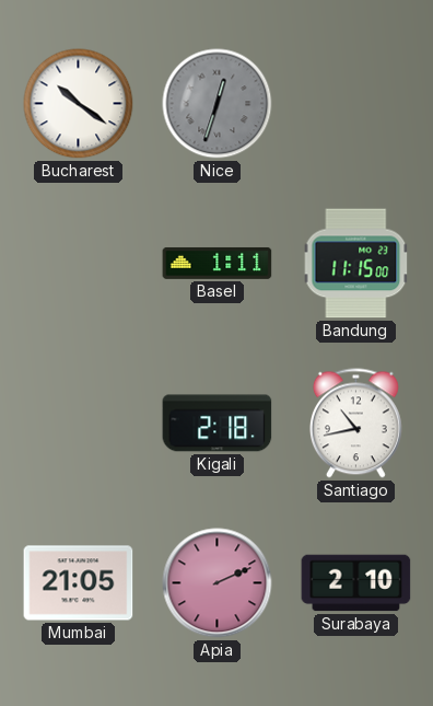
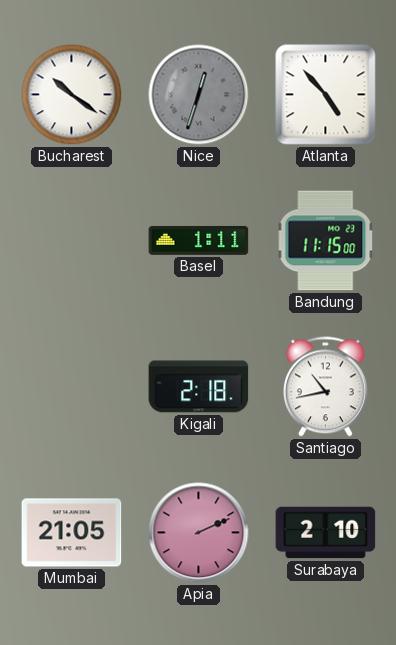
Atlanta: none -> 4:53
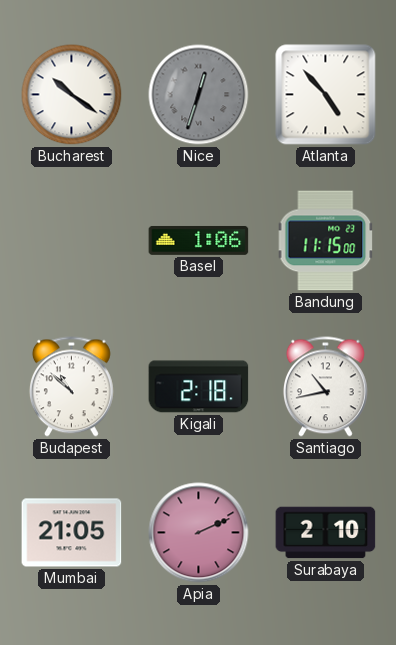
Basel: 1:11 -> 1:06
Budapest: none -> 10:52
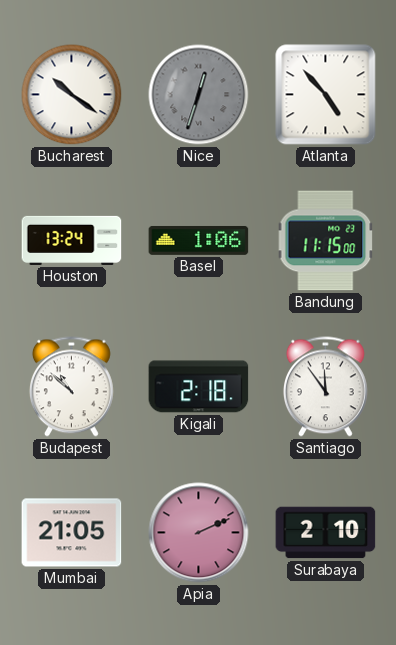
Houston: none -> 13:24
Santiago: 10:43 -> 11:54
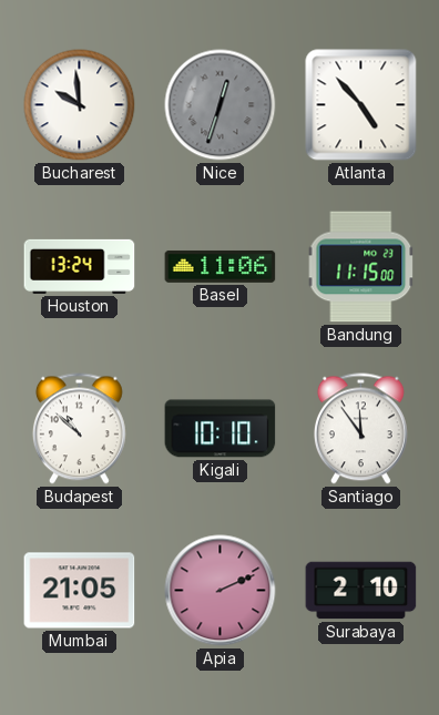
Bucharest: 10:21 -> 9:59
Basel: 1:06 -> 11:06
Kigali: 2:18 -> 10:10
